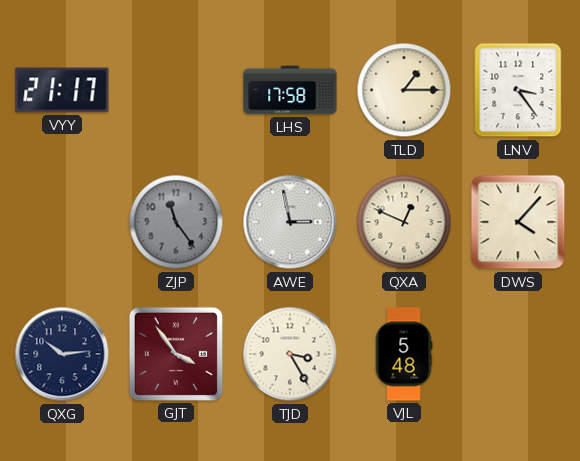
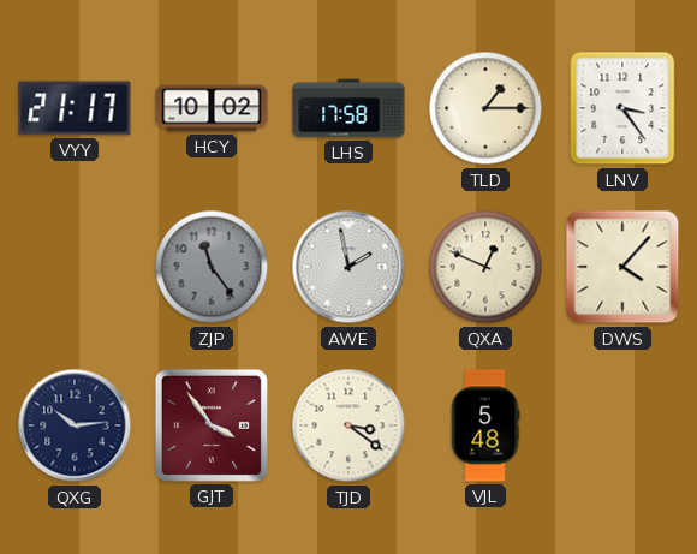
HCY: none -> 10:02
AWE: 2:58 -> 1:58
TJD: 3:25 -> 3:21
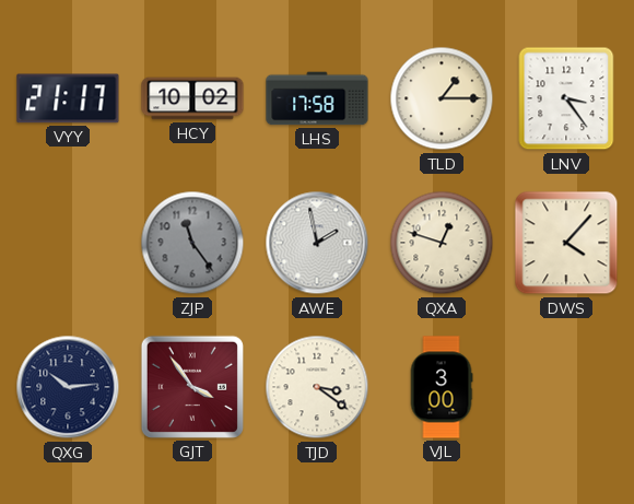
QXA: 12:49 -> 12:48
VJL: 5:48 -> 3:00
